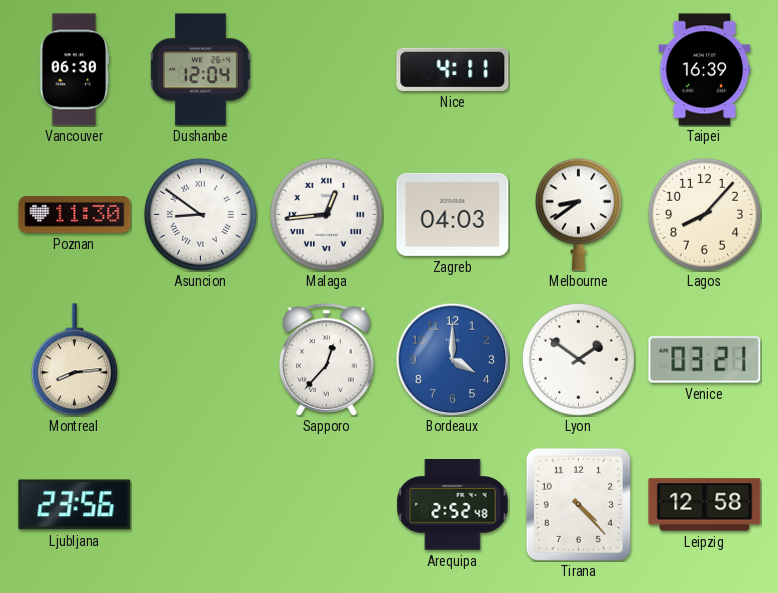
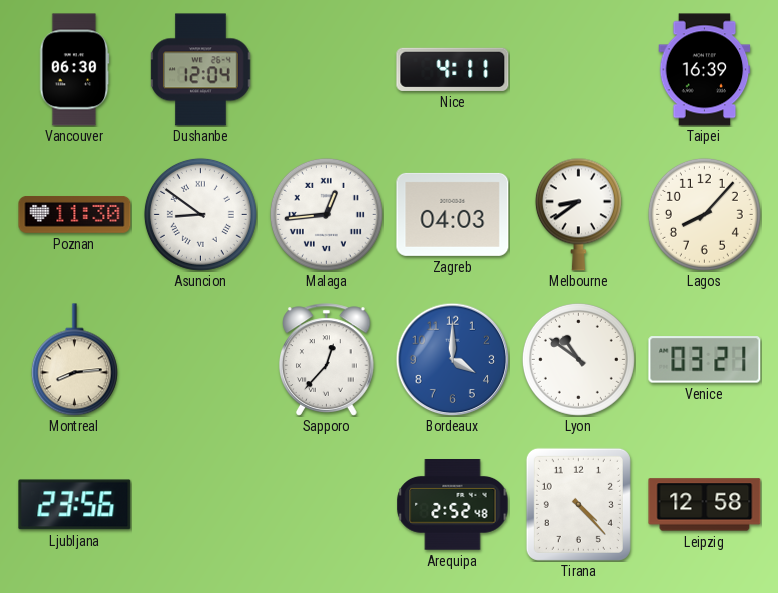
Lyon: 1:51 -> 10:51
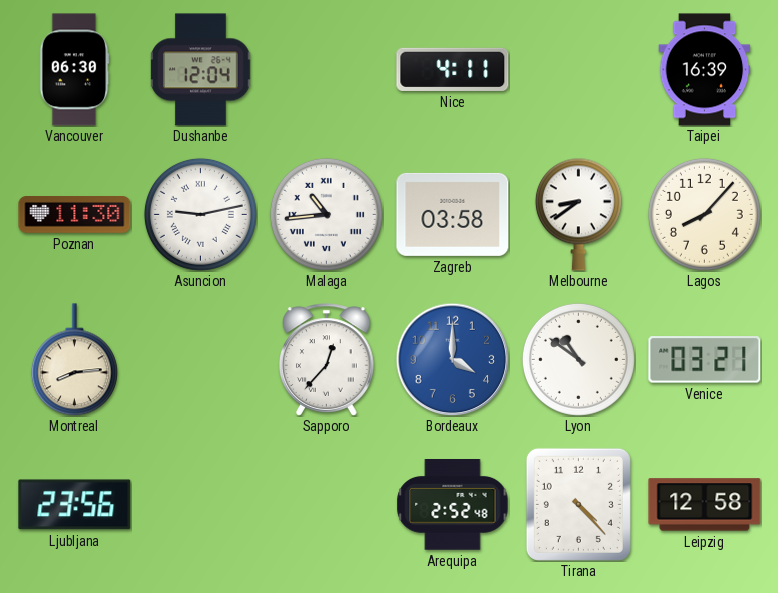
Asuncion: 8:51 -> 9:13
Malaga: 12:44 -> 10:44
Zagreb: 04:03 -> 03:58
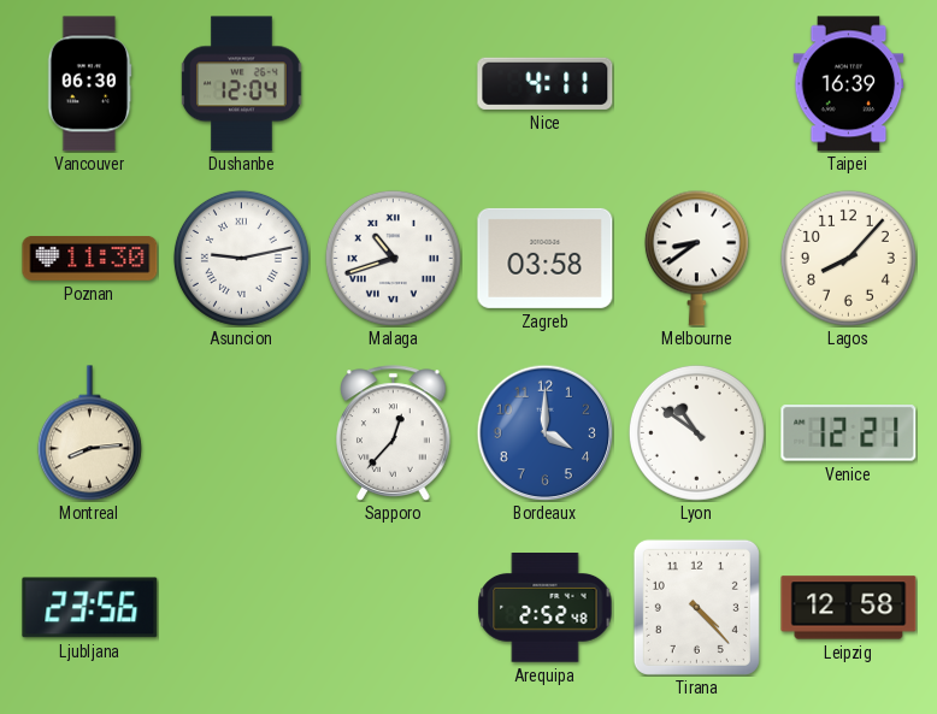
Malaga: 10:44 -> 10:42
Venice: 03:21 -> 12:21
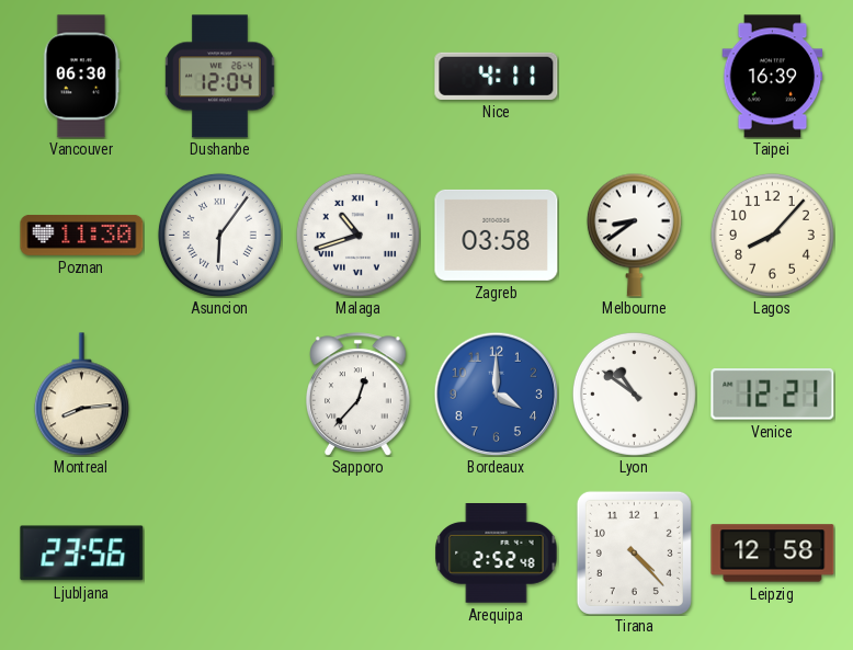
Asuncion: 9:13 -> 6:06
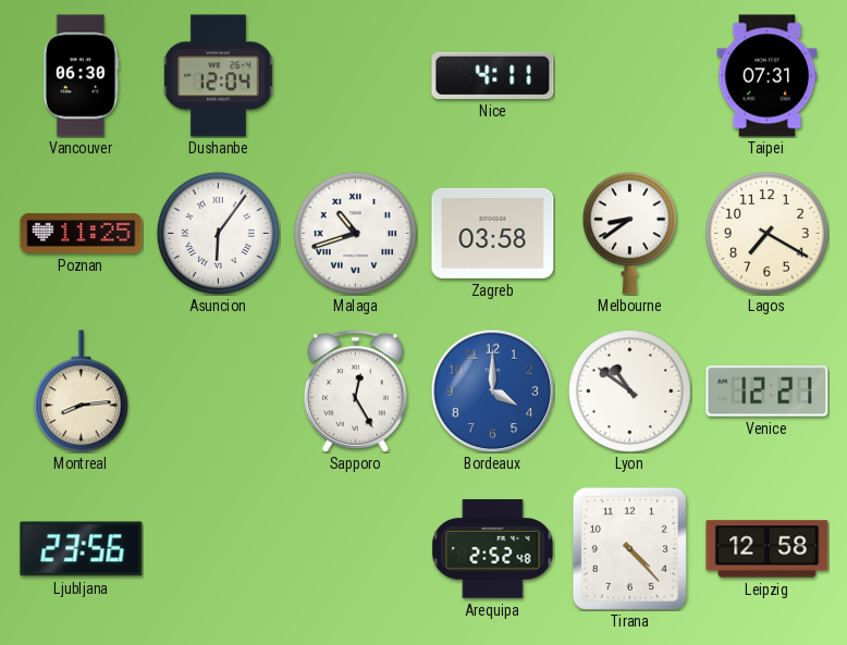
Taipei: 16:39 -> 07:31
Poznan: 11:30 -> 11:25
Lagos: 8:07 -> 7:20
Sapporo: 12:37 -> 12:25
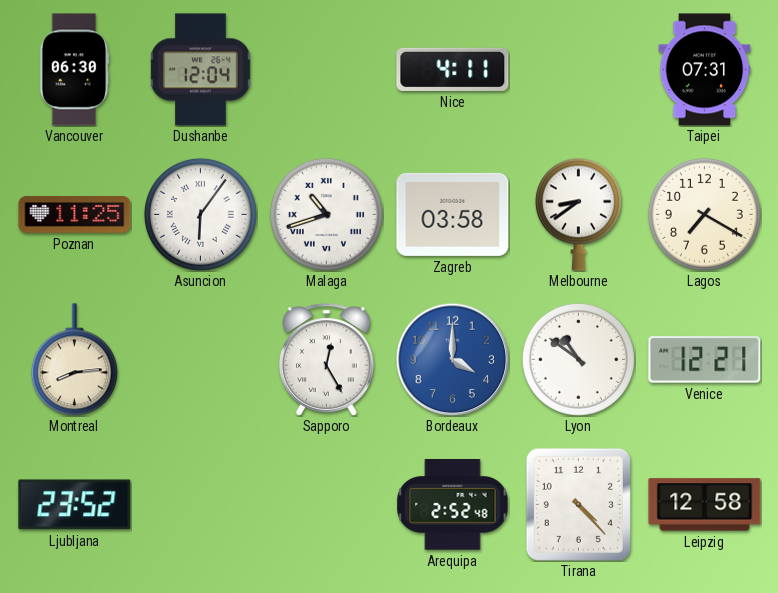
Ljubljana: 23:56 -> 23:52
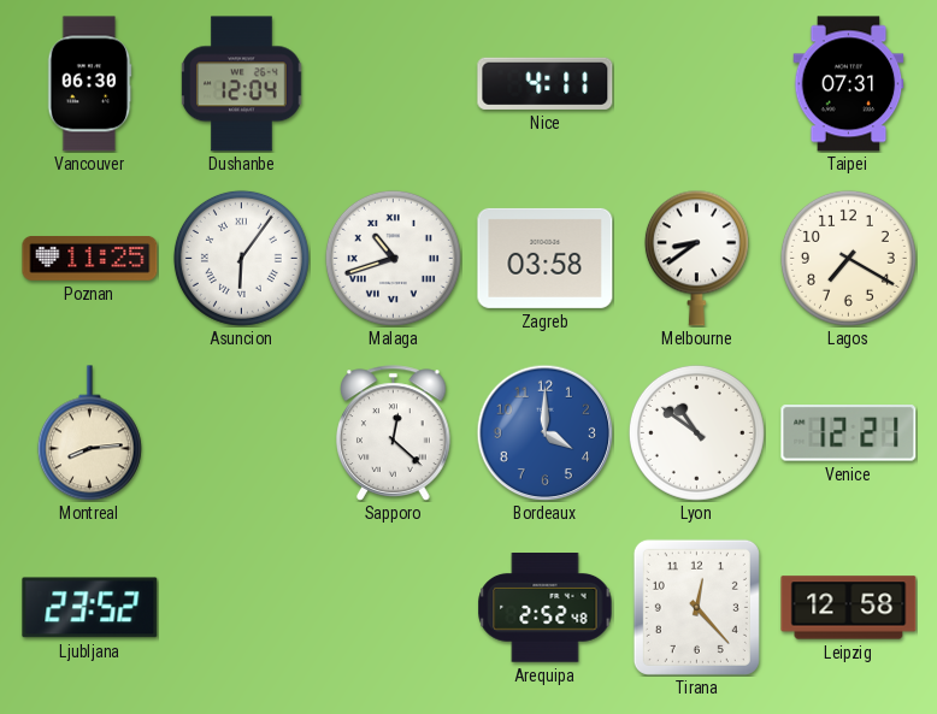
Sapporo: 12:25 -> 12:22
Tirana: 4:23 -> 12:23
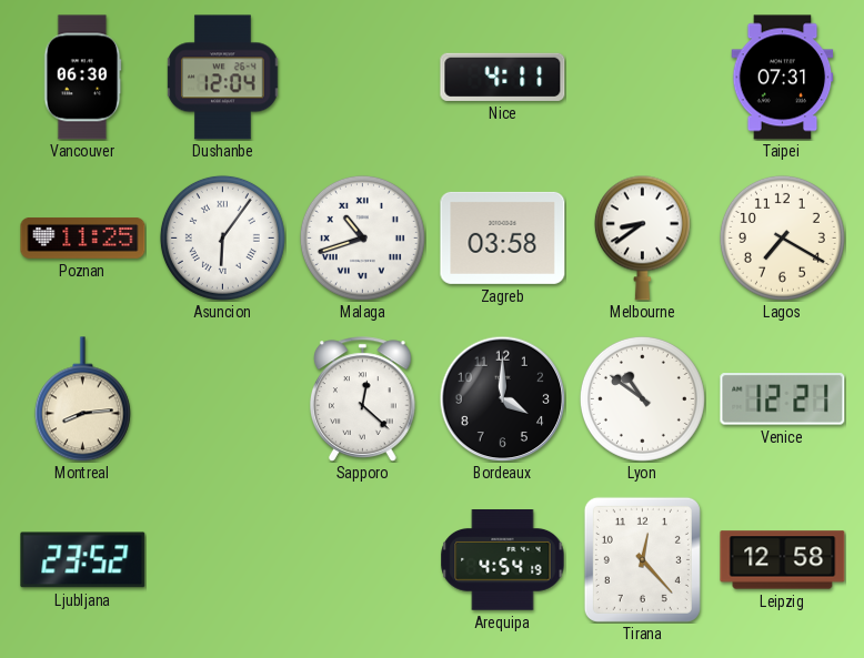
Bordeaux dial: blue -> black
Arequipa: 2:52 -> 4:54
